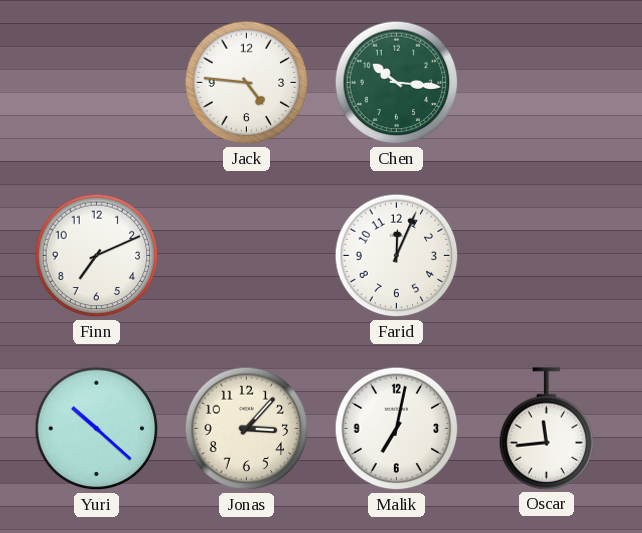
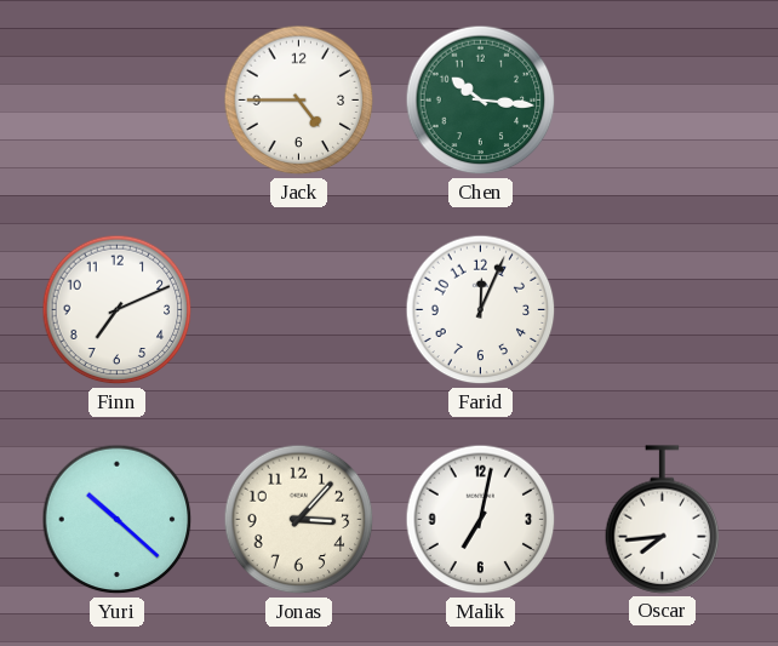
Jack: 4:46 -> 4:45
Oscar: 11:44 -> 7:44
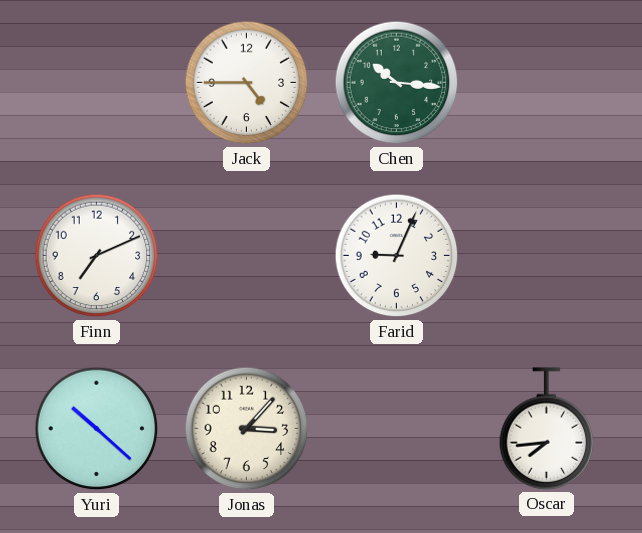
Farid: 12:04 -> 9:04
Malik: 7:02 -> none
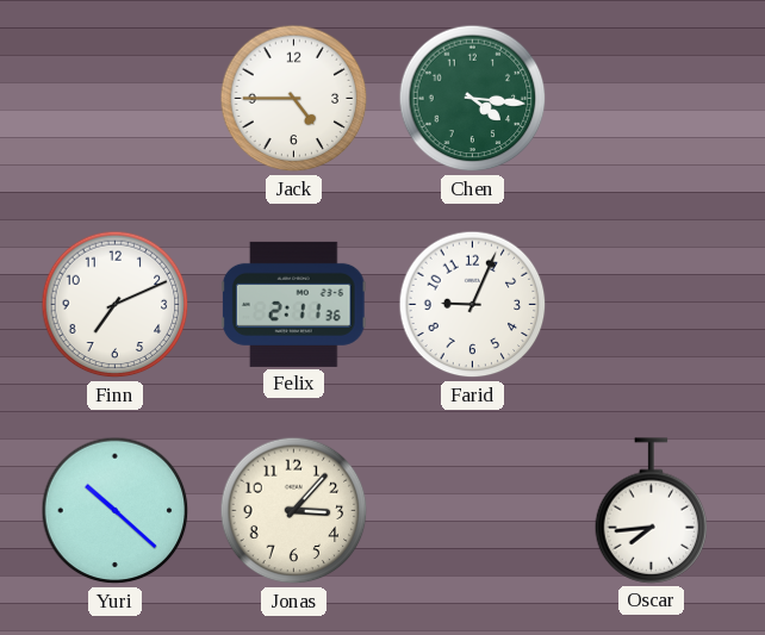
Chen: 10:16 -> 4:16
Felix: none -> 2:11
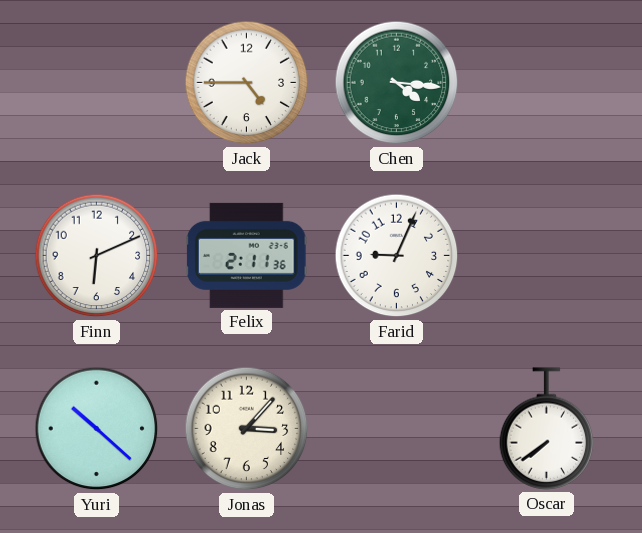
Finn: 7:11 -> 6:11
Oscar: 7:44 -> 7:39
